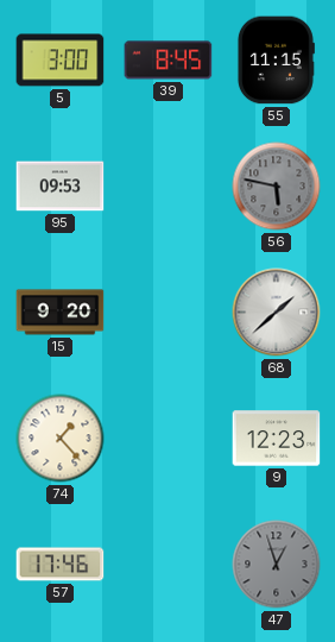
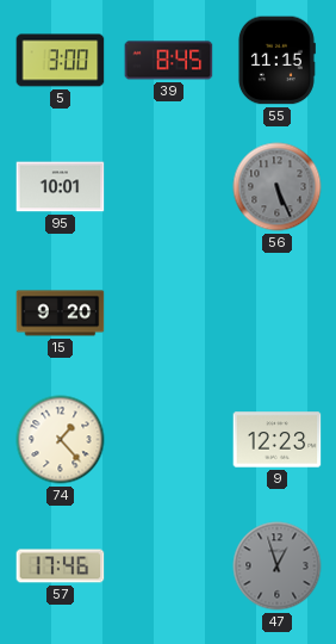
95: 09:53 -> 10:01
56: 5:47 -> 5:26
68: 1:38 -> none
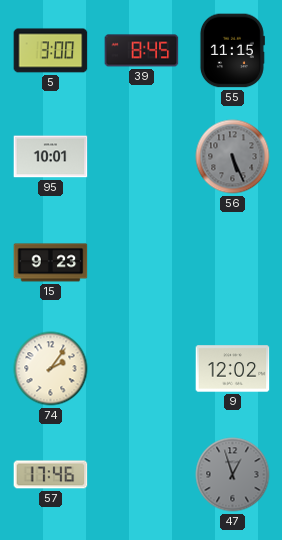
15: 9:20 -> 9:23
74: 1:23 -> 2:06
9: 12:23 -> 12:02
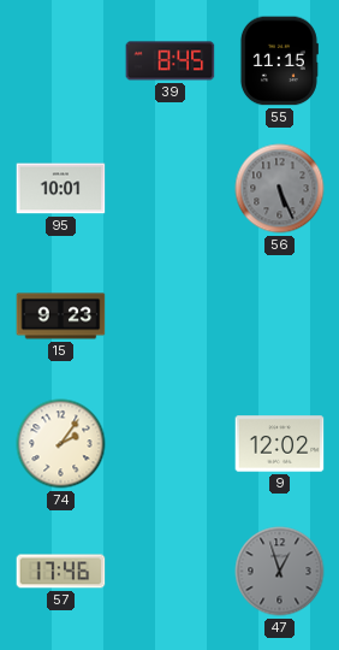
5: 3:00 -> none
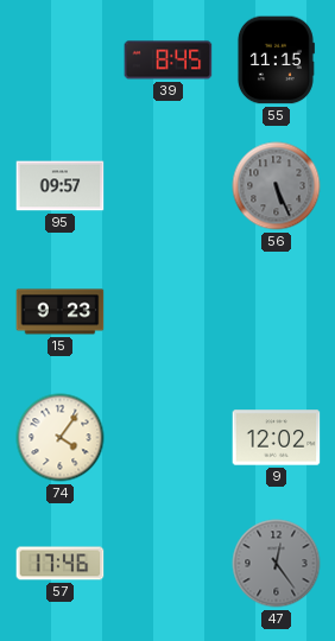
95: 10:01 -> 09:57
74: 2:06 -> 4:06
47: 12:57 -> 12:24
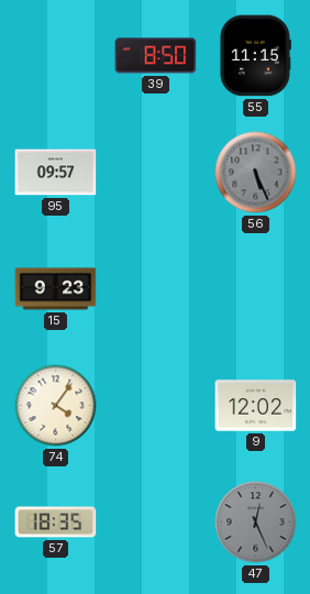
39: 8:45 -> 8:50
57: 17:46 -> 18:35
47: 12:24 -> 12:26
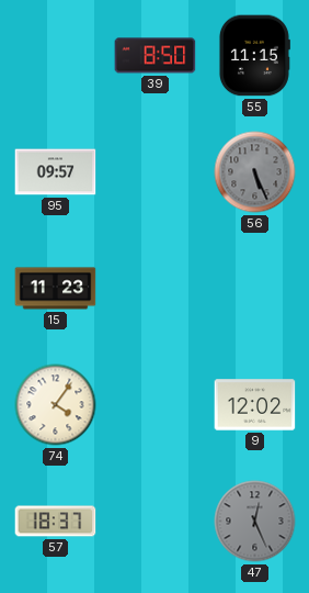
15: 9:23 -> 11:23
57: 18:35 -> 18:37
